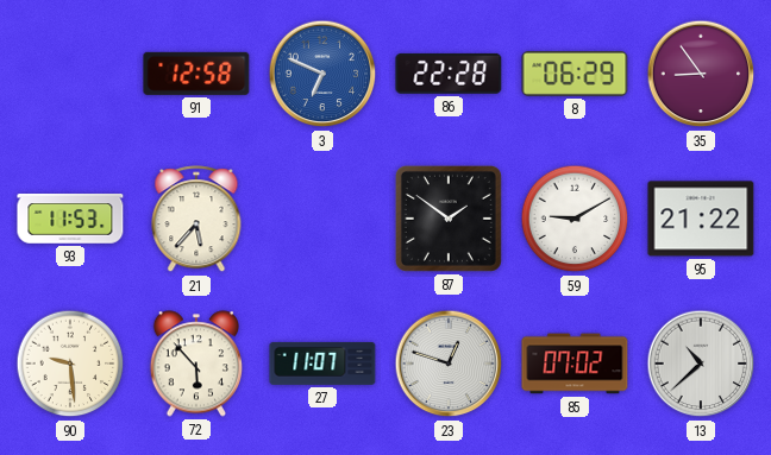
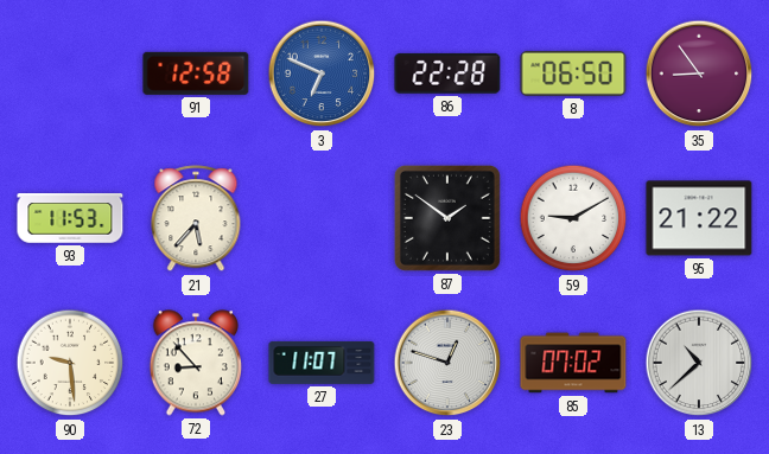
8: 06:29 -> 06:50
72: 5:53 -> 8:53
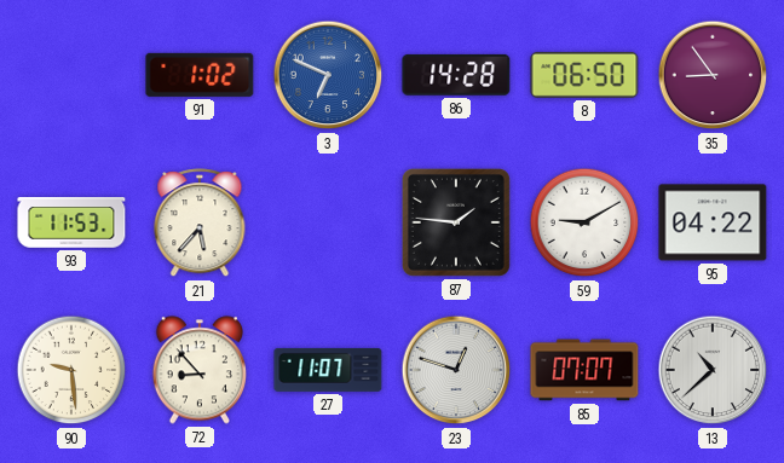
91: 12:58 -> 1:02
86: 22:28 -> 14:28
87: 1:51 -> 1:46
95: 21:22 -> 04:22
85: 07:02 -> 07:07
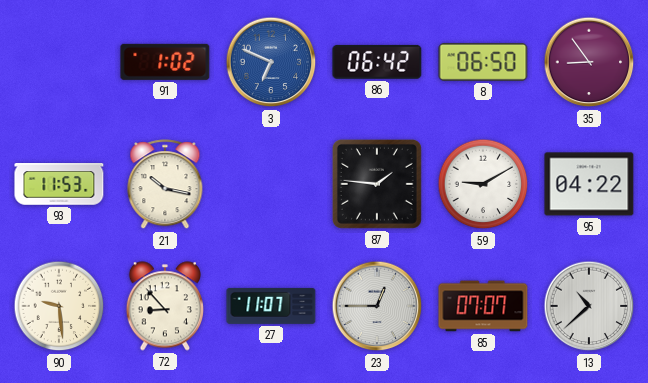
86: 14:28 -> 06:42
21: 5:37 -> 10:17
23: 12:48 -> 12:45
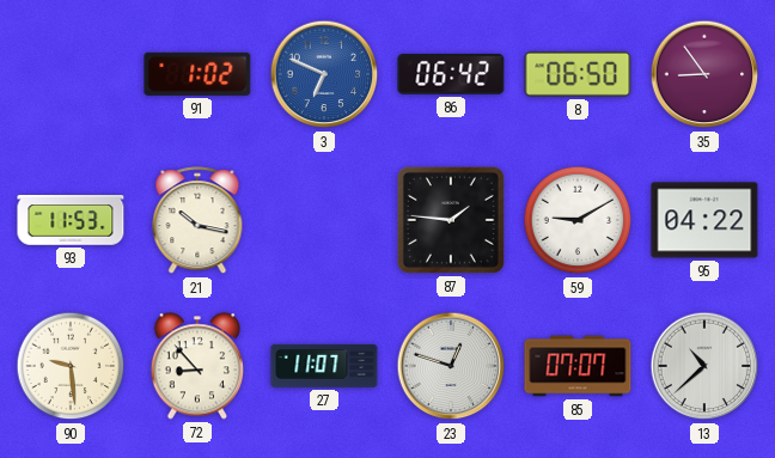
23: 12:45 -> 12:48
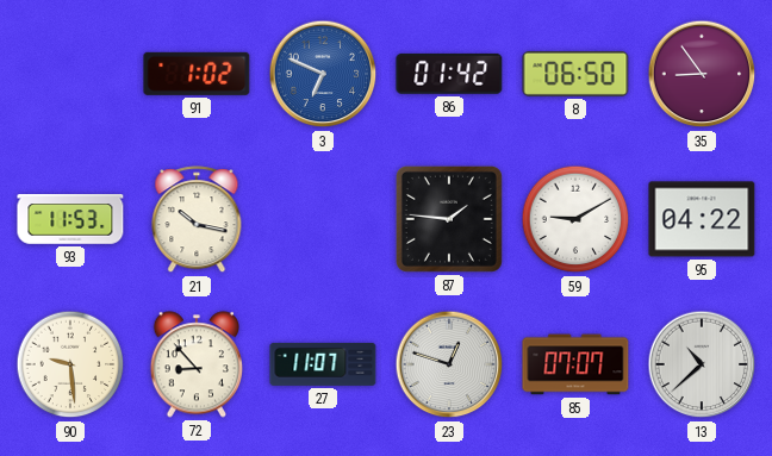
86: 06:42 -> 01:42
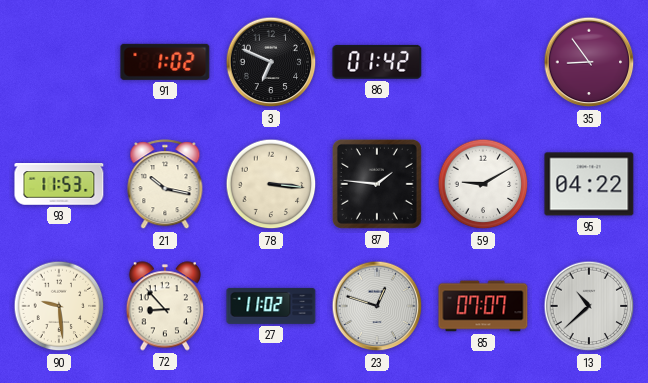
3 dial: blue -> black
8: 06:50 -> none
78: none -> 3:16
27: 11:07 -> 11:02
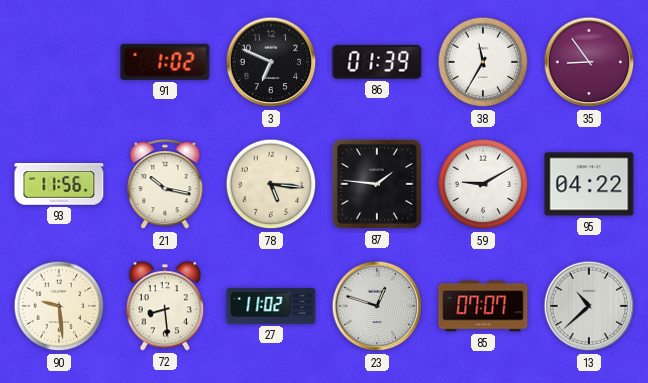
86: 01:42 -> 01:39
38: none -> 11:35
93: 11:53 -> 11:56
78: 3:16 -> 5:16
72: 8:53 -> 8:29
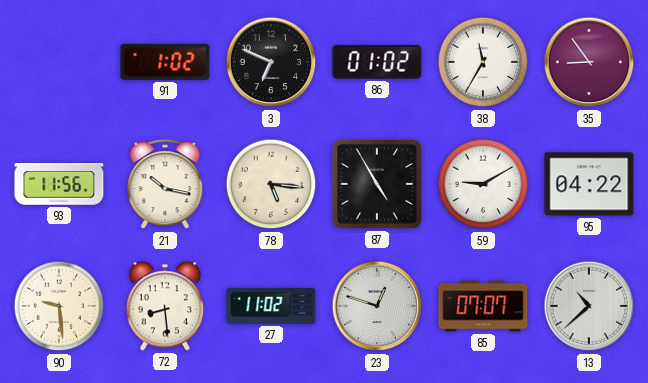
86: 01:39 -> 01:02
87: 1:46 -> 4:55
